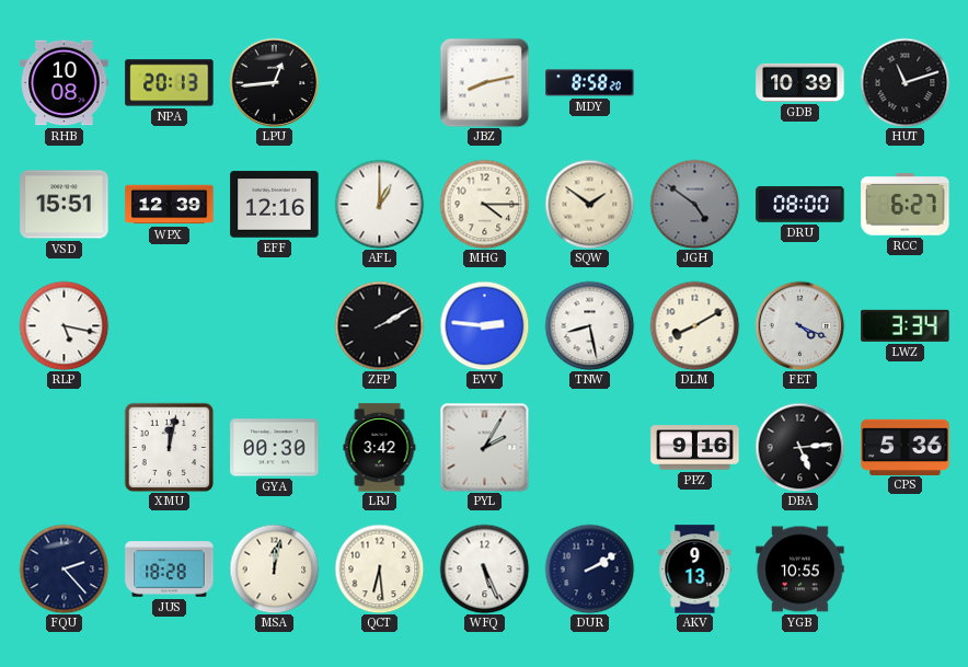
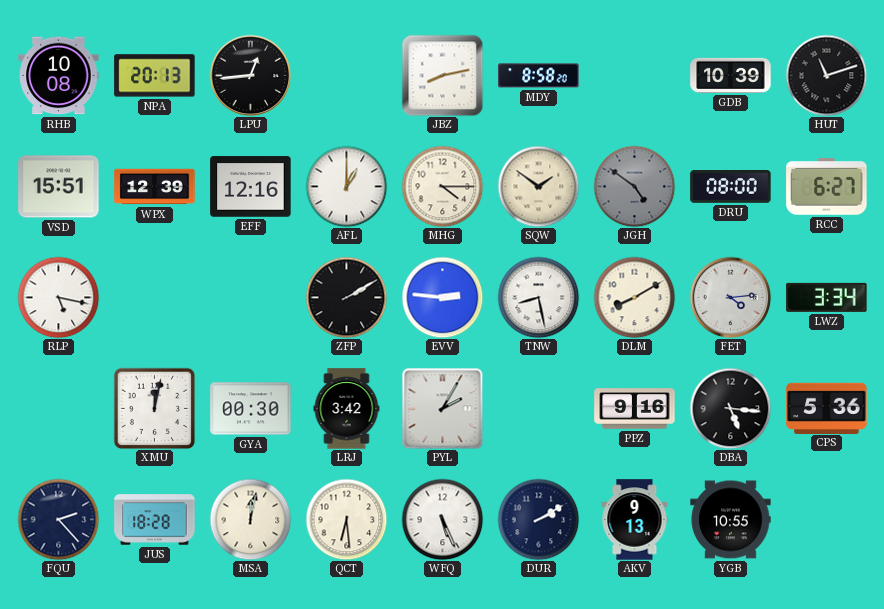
FET: 4:19 -> 4:14
DBA: 5:14 -> 5:16
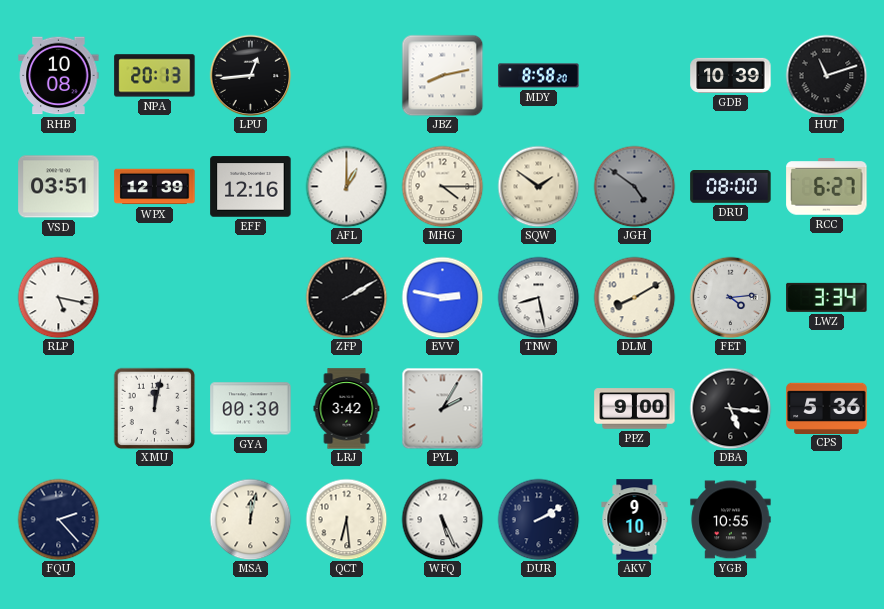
VSD: 15:51 -> 03:51
EVV: 2:46 -> 2:47
PPZ: 9:16 -> 9:00
JUS: 18:28 -> none
AKV: 9:13 -> 9:10
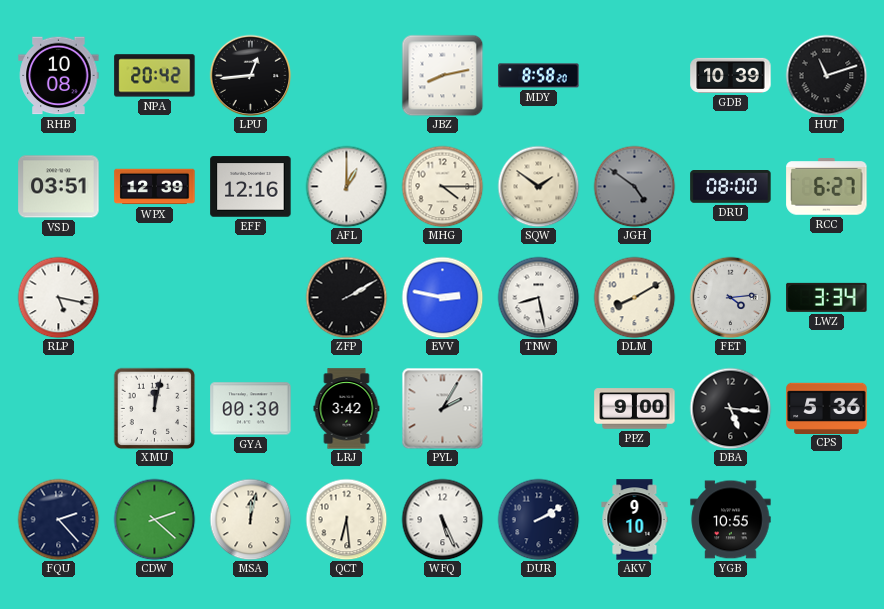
NPA: 20:13 -> 20:42
CDW: none -> 2:22
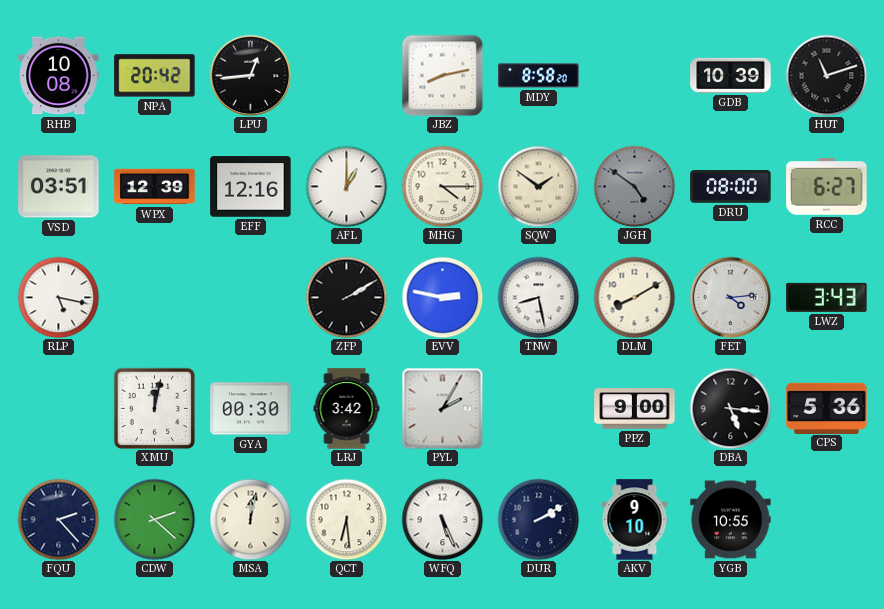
LWZ: 3:34 -> 3:43
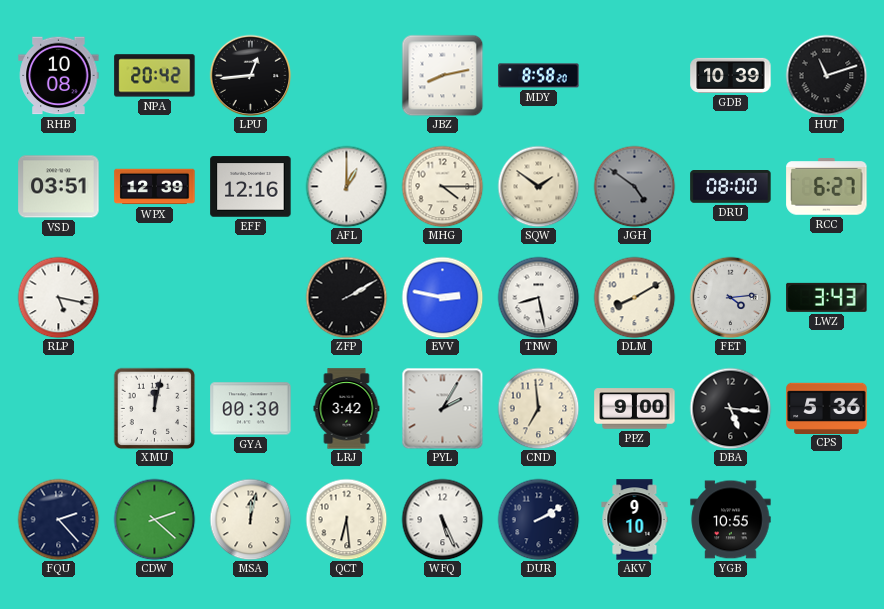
CND: none -> 6:59
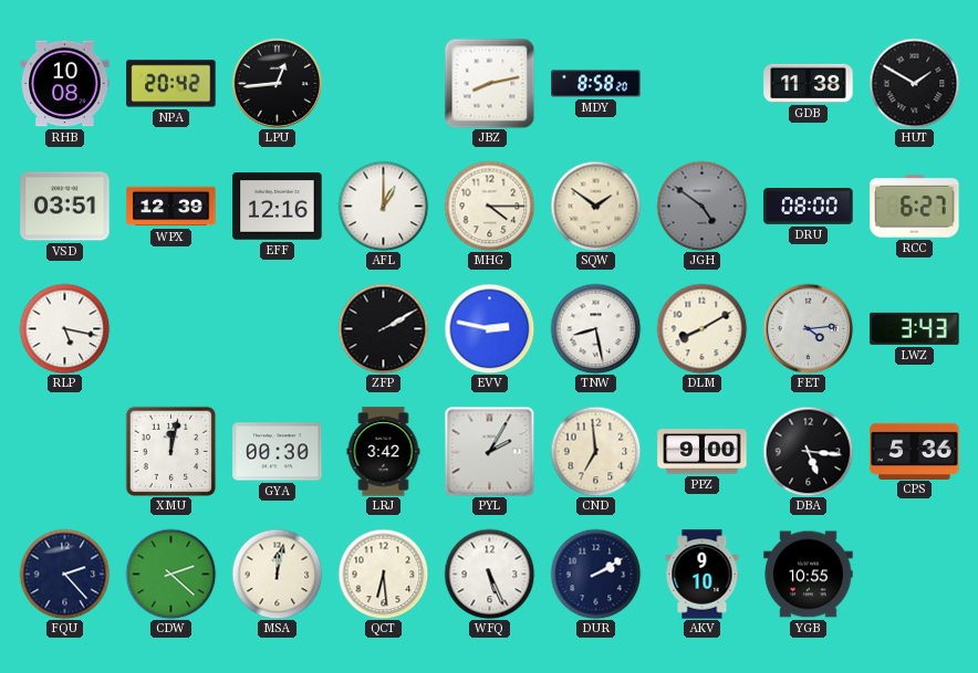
GDB: 10:39 -> 11:38
HUT: 11:12 -> 1:50
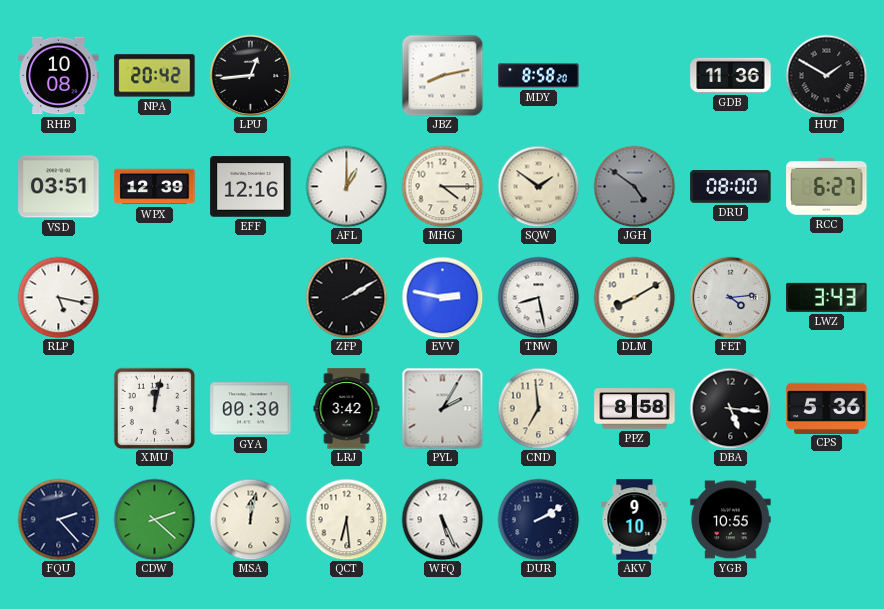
GDB: 11:38 -> 11:36
PPZ: 9:00 -> 8:58
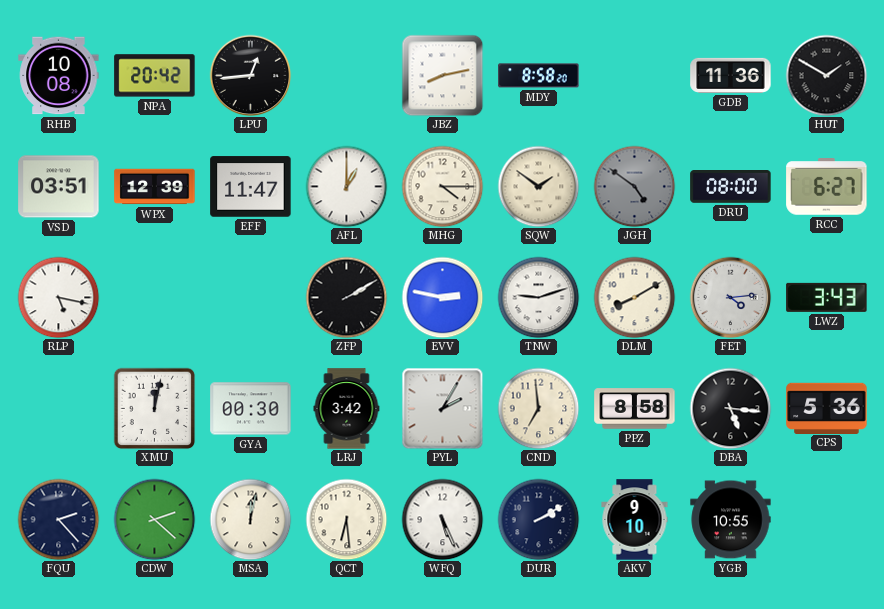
EFF: 12:16 -> 11:47
TNW: 8:28 -> 9:12
